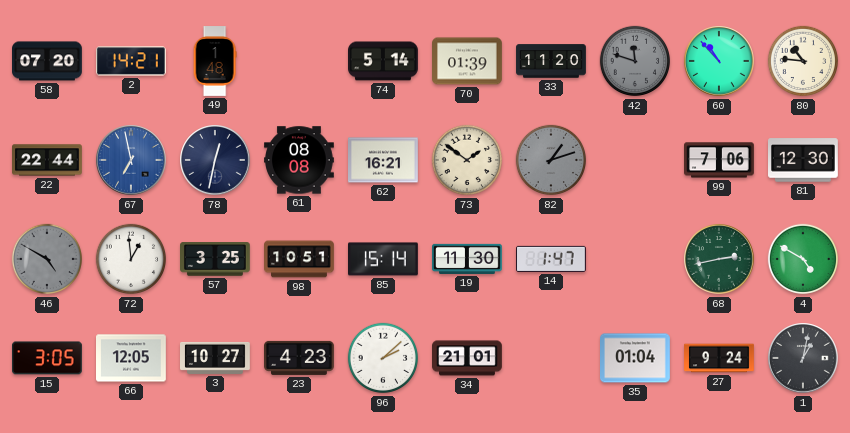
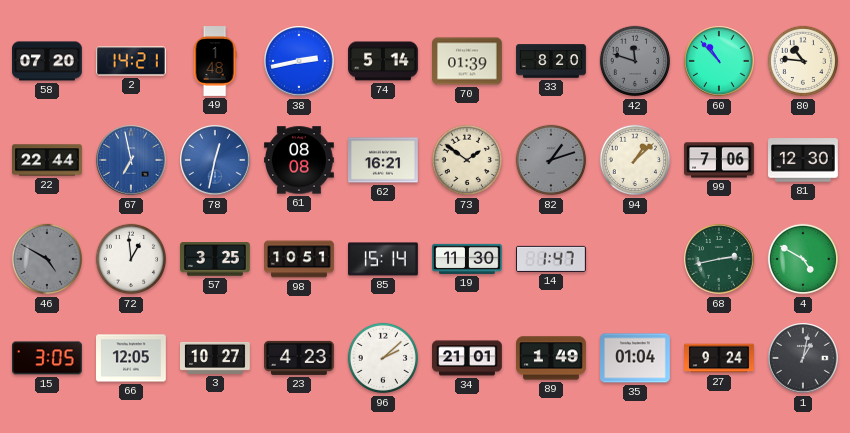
38: none -> 2:43
33: 11:20 -> 8:20
78 dial: navy -> blue
94: none -> 1:08
89: none -> 1:49
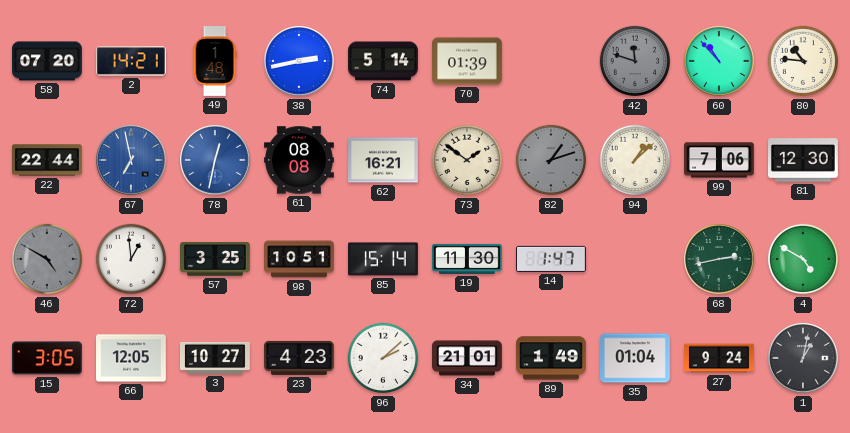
33: 8:20 -> none
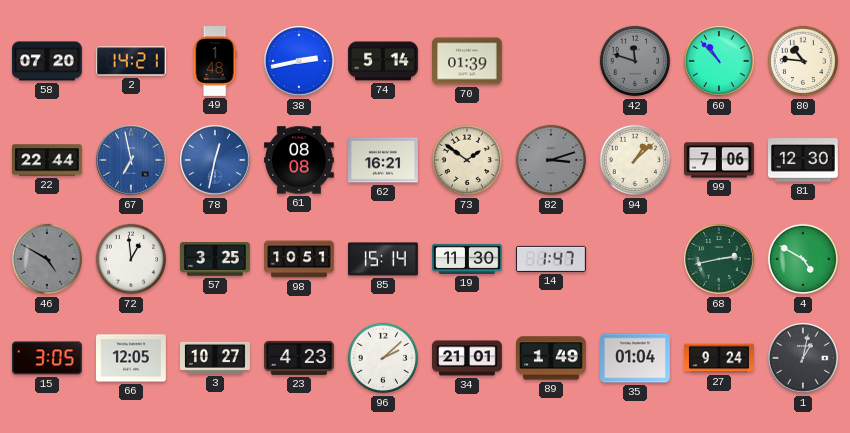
82: 1:12 -> 3:12
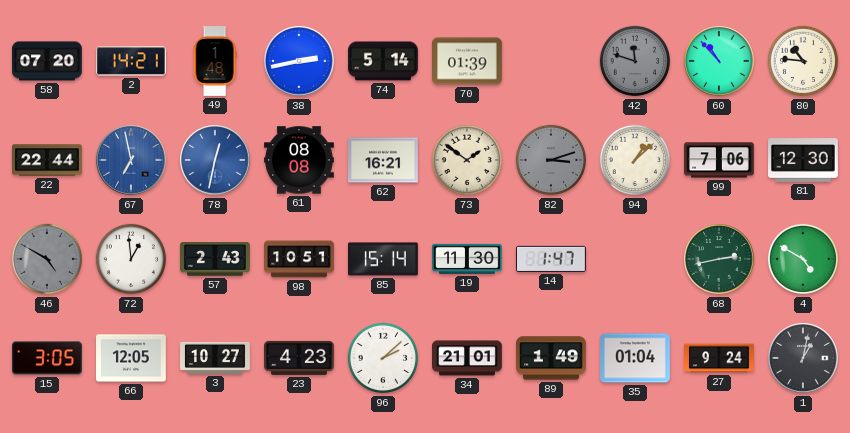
57: 3:25 -> 2:43
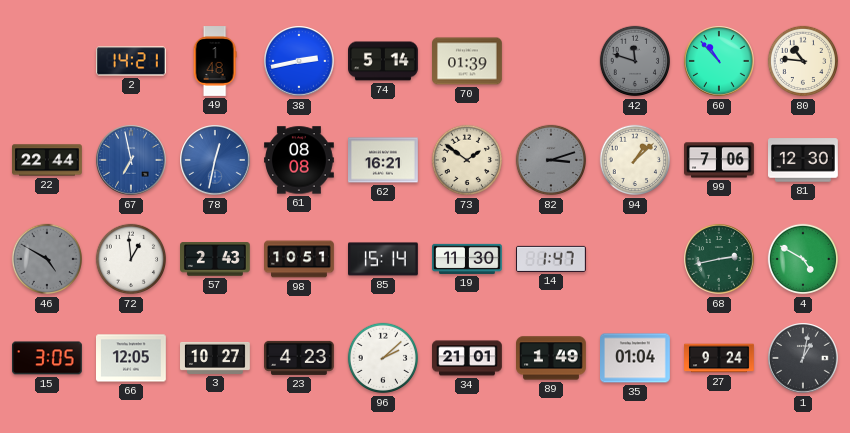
58: 07:20 -> none
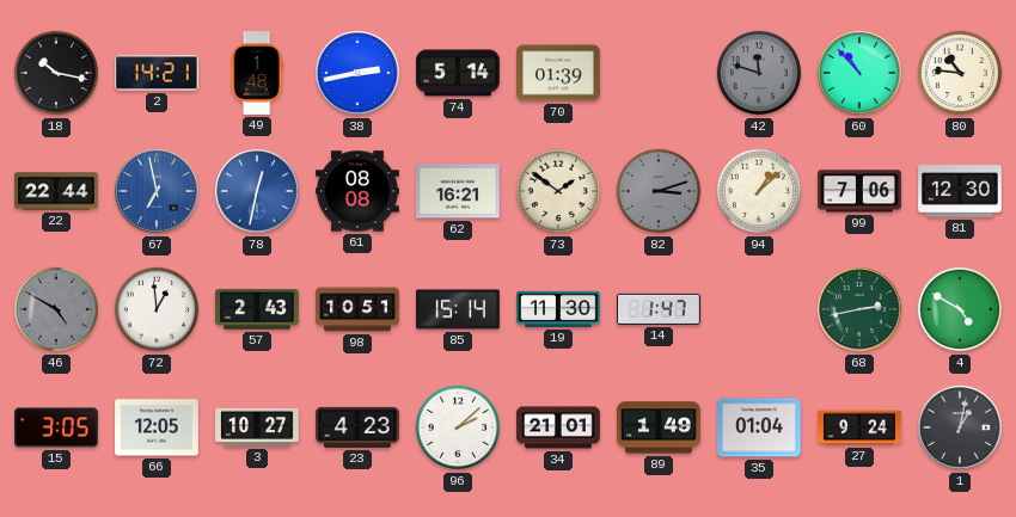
18: none -> 10:17
